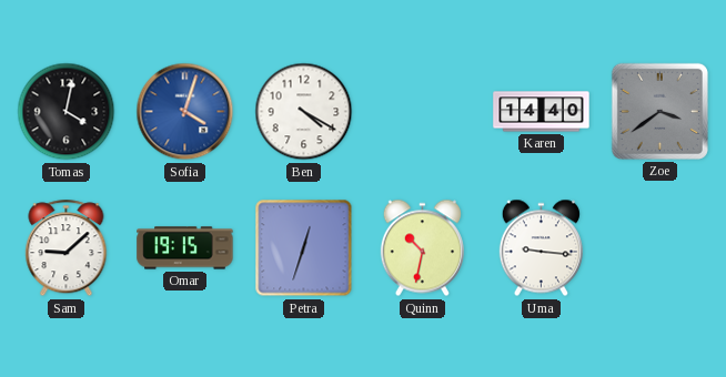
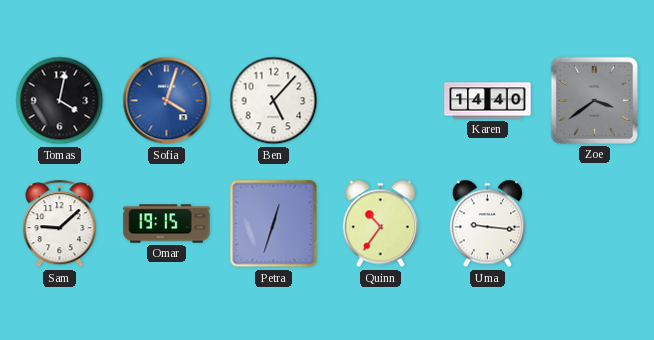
Ben: 4:20 -> 5:07
Quinn: 10:32 -> 10:36
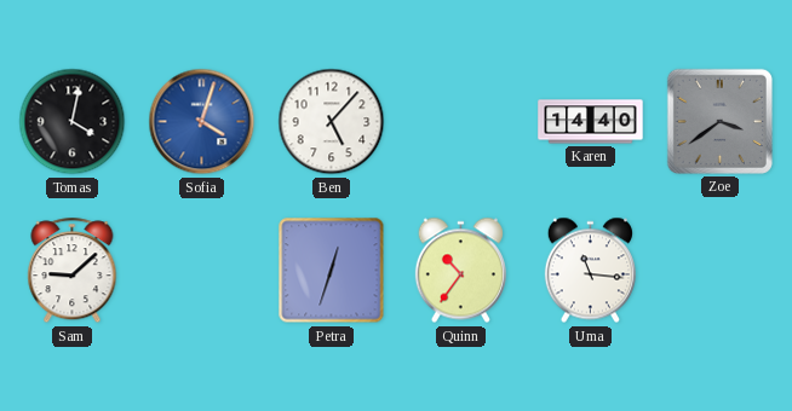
Omar: 19:15 -> none
Uma: 9:16 -> 11:16
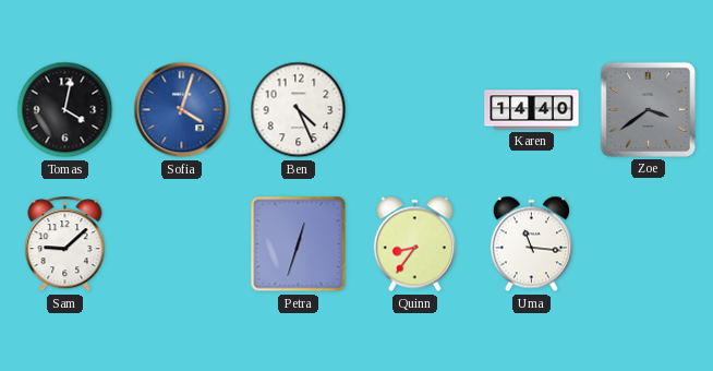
Ben: 5:07 -> 4:26
Quinn: 10:36 -> 8:36
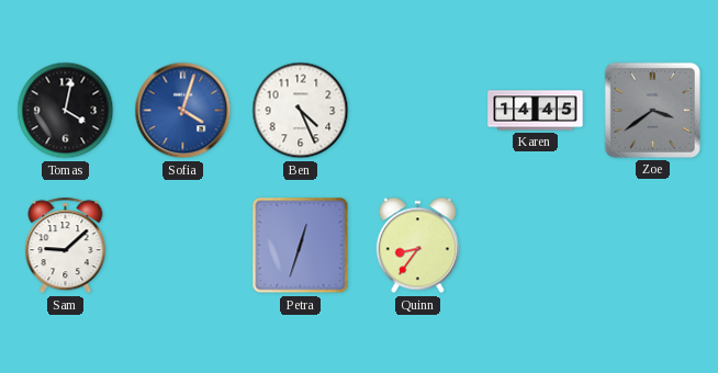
Karen: 14:40 -> 14:45
Uma: 11:16 -> none
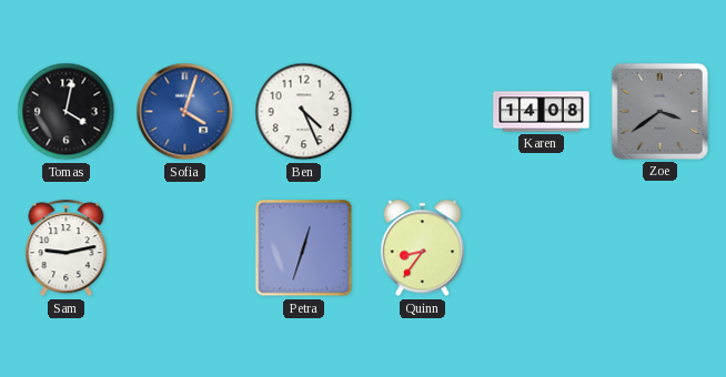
Karen: 14:45 -> 14:08
Sam: 9:08 -> 9:13
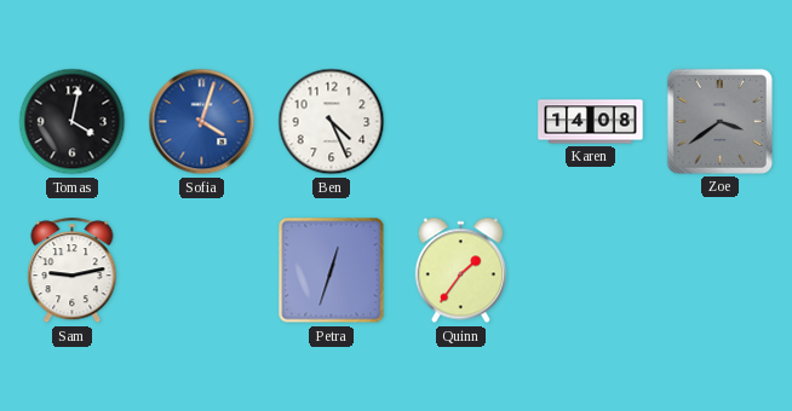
Quinn: 8:36 -> 1:36
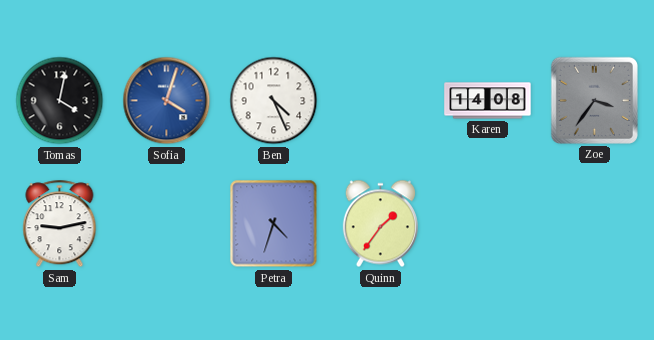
Zoe: 3:39 -> 3:36
Petra: 12:33 -> 4:33
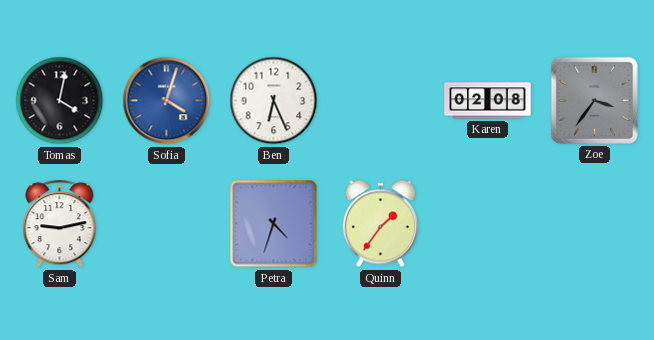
Ben: 4:26 -> 6:26
Karen: 14:08 -> 02:08
